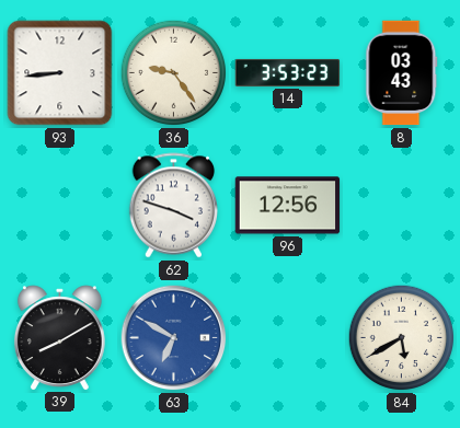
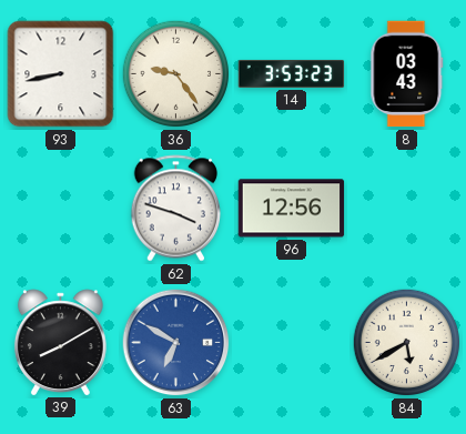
93: 8:44 -> 8:43
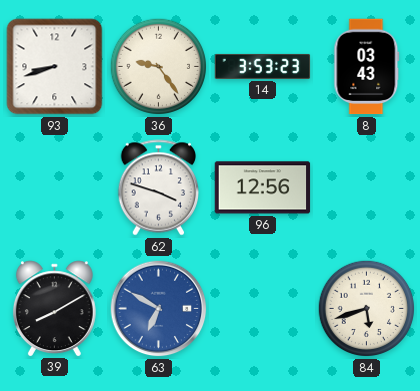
93: 8:43 -> 8:42
84: 5:40 -> 5:42
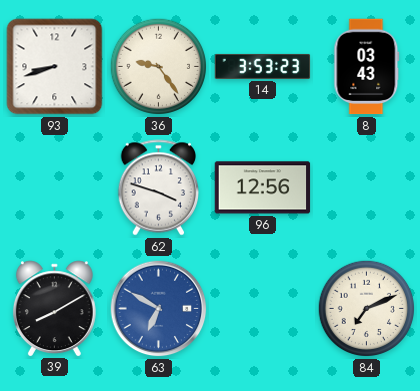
84: 5:42 -> 7:11
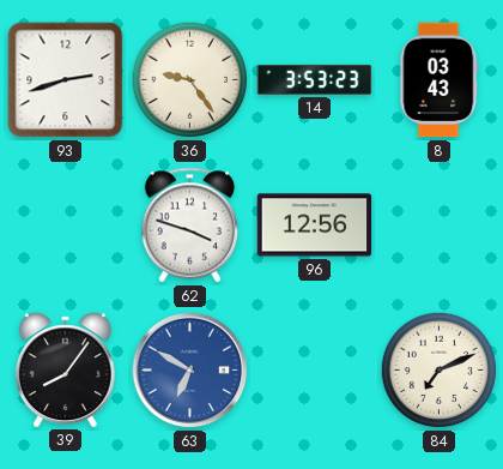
93: 8:42 -> 2:42
39: 8:10 -> 8:06
